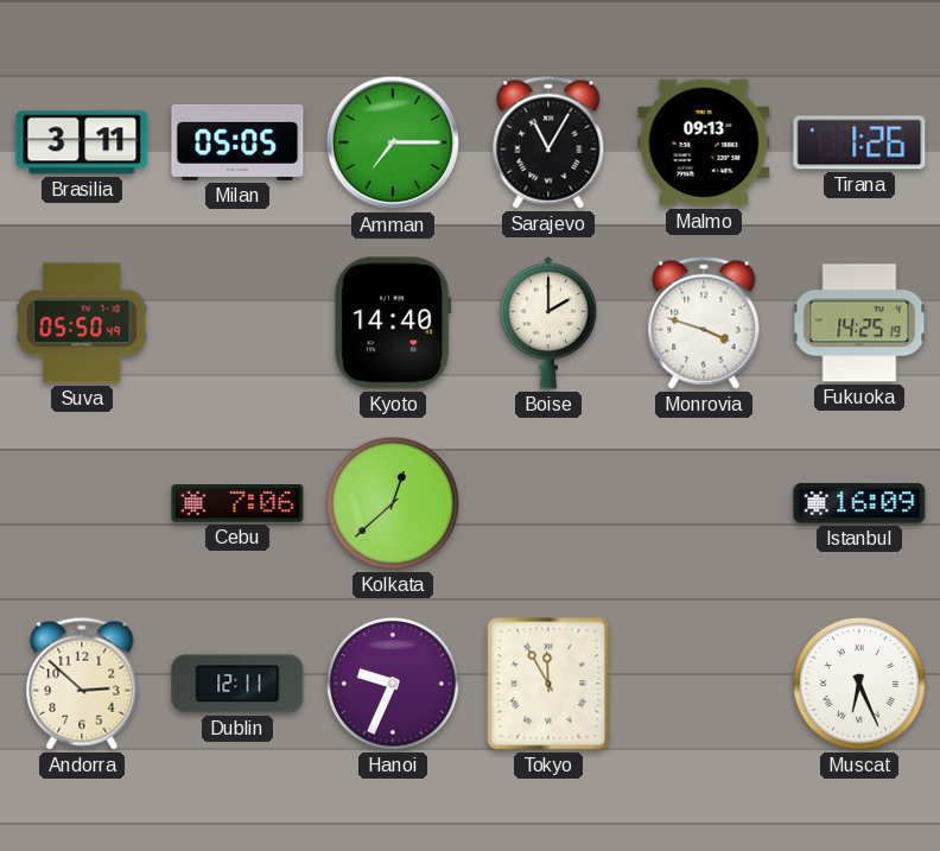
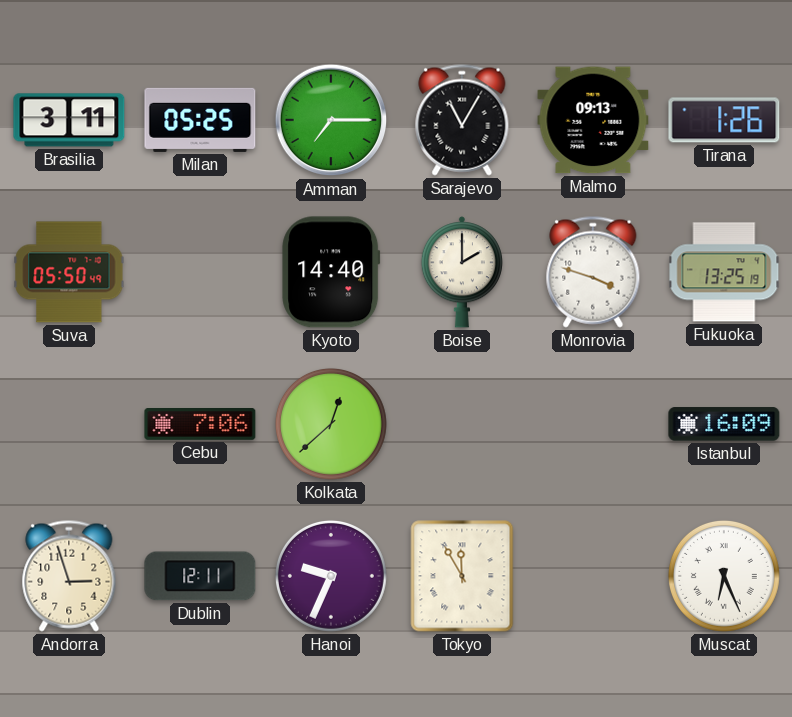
Milan: 05:05 -> 05:25
Fukuoka: 14:25 -> 13:25
Andorra: 2:52 -> 2:57
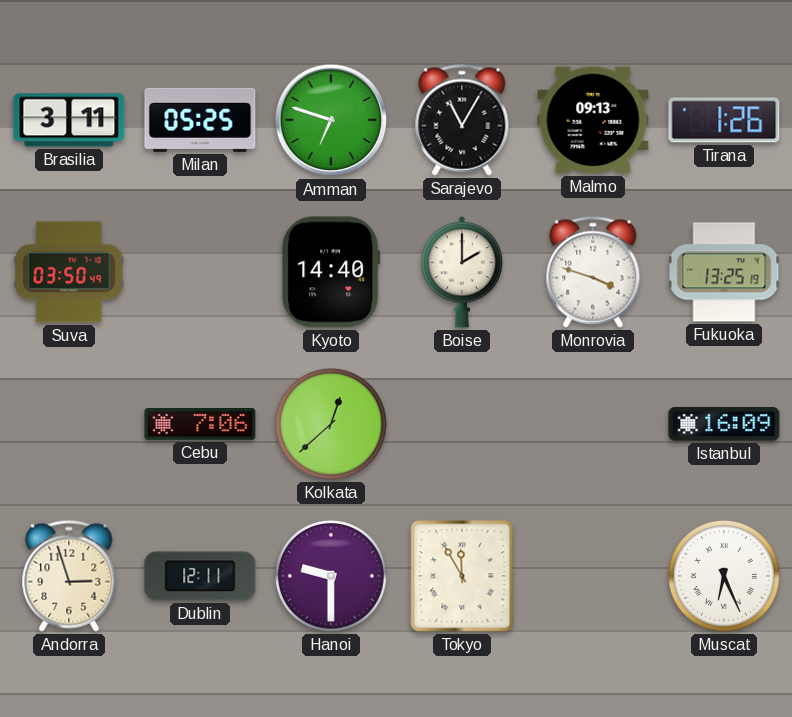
Amman: 7:15 -> 6:48
Suva: 05:50 -> 03:50
Hanoi: 9:34 -> 9:30
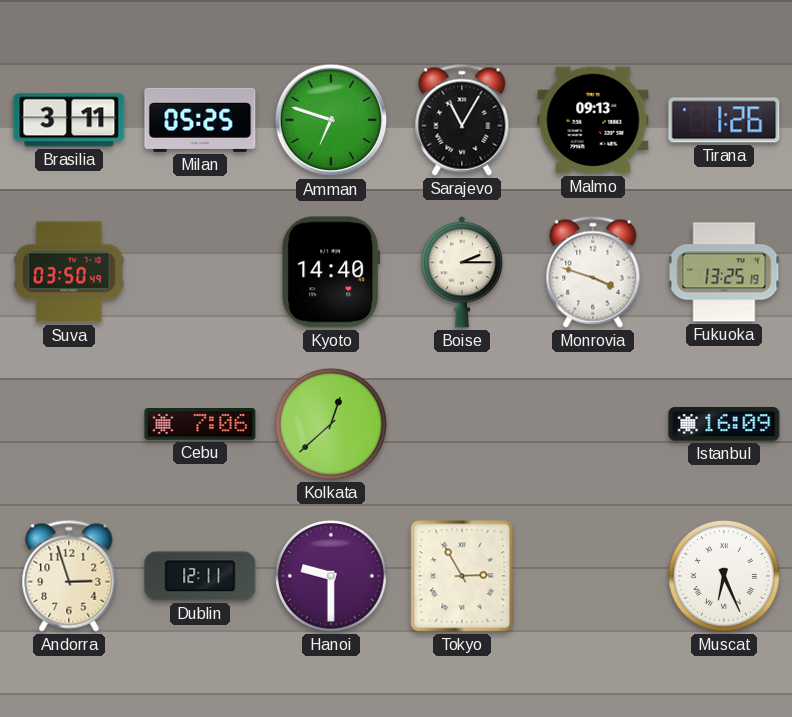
Boise: 2:00 -> 2:15
Tokyo: 11:55 -> 2:55
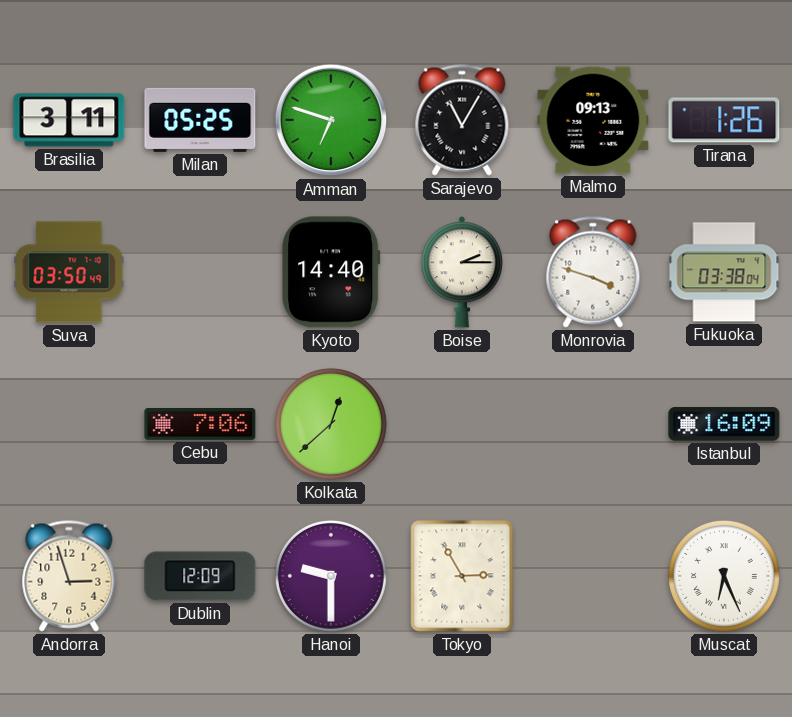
Fukuoka: 13:25 -> 03:38
Dublin: 12:11 -> 12:09
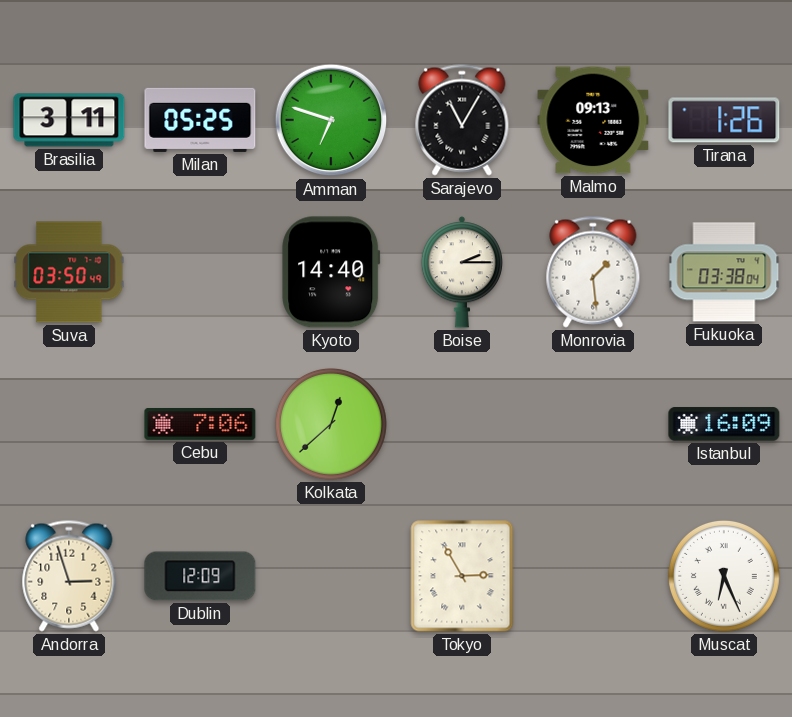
Monrovia: 3:48 -> 1:29
Hanoi: 9:30 -> none
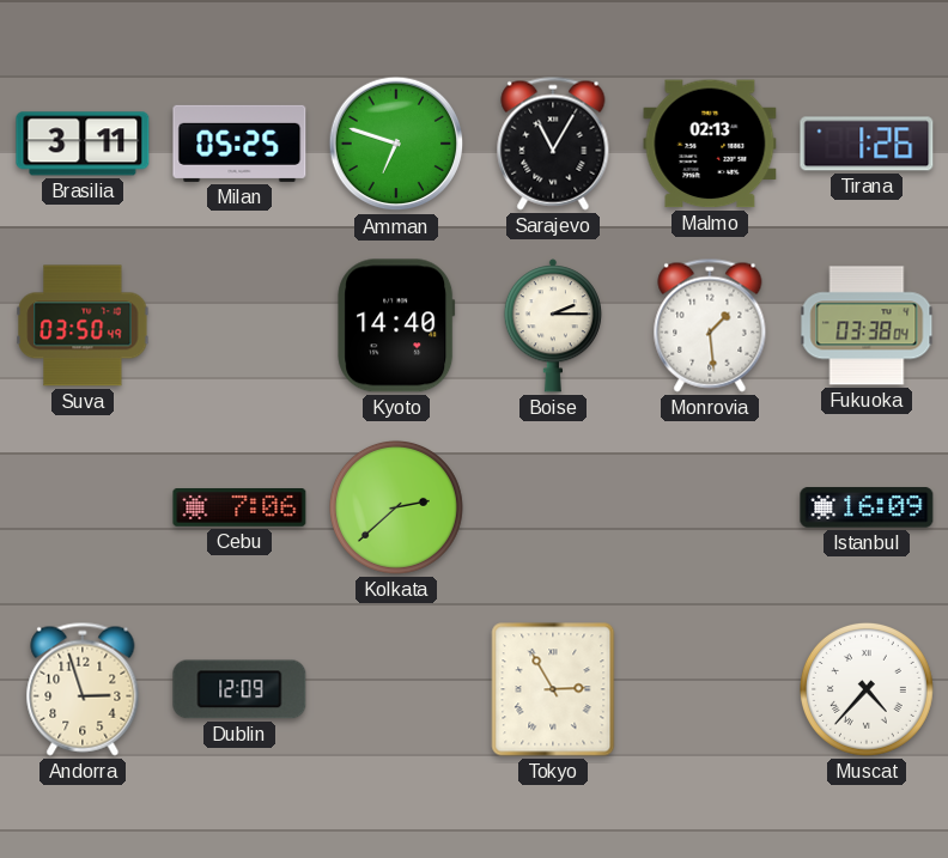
Malmo: 09:13 -> 02:13
Kolkata: 12:38 -> 2:38
Muscat: 6:26 -> 4:37
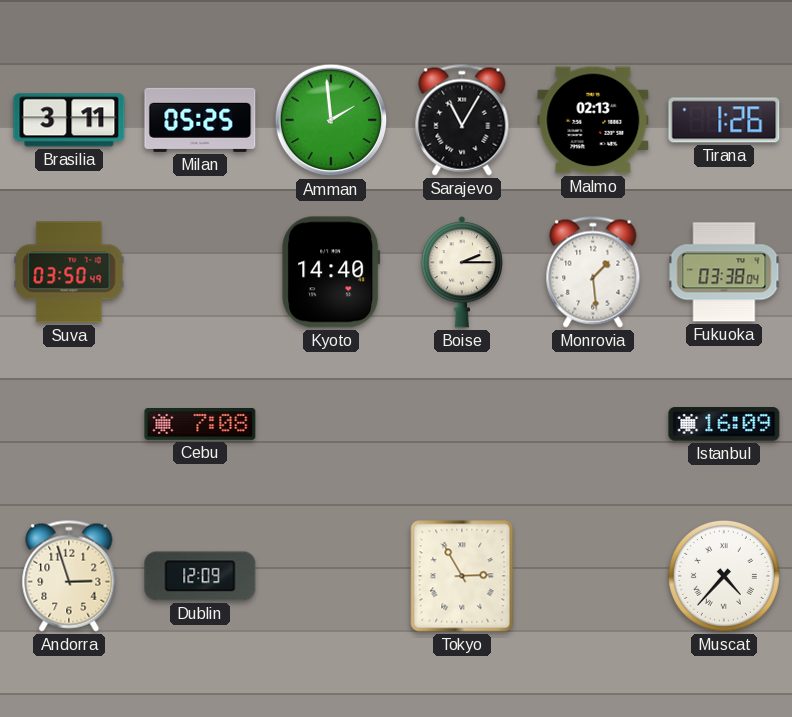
Amman: 6:48 -> 1:59
Cebu: 7:06 -> 7:08
Kolkata: 2:38 -> none
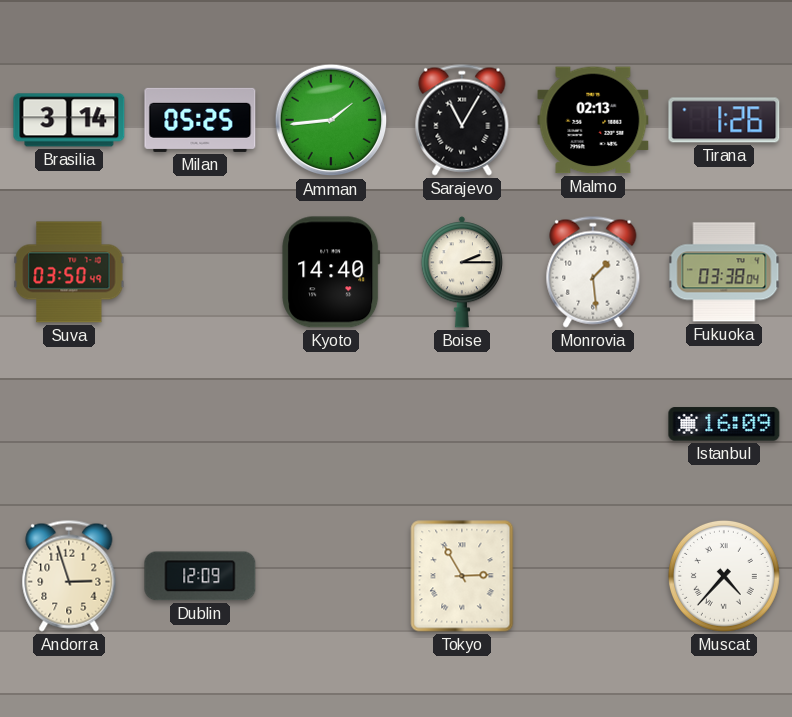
Brasilia: 3:11 -> 3:14
Amman: 1:59 -> 1:44
Cebu: 7:08 -> none
